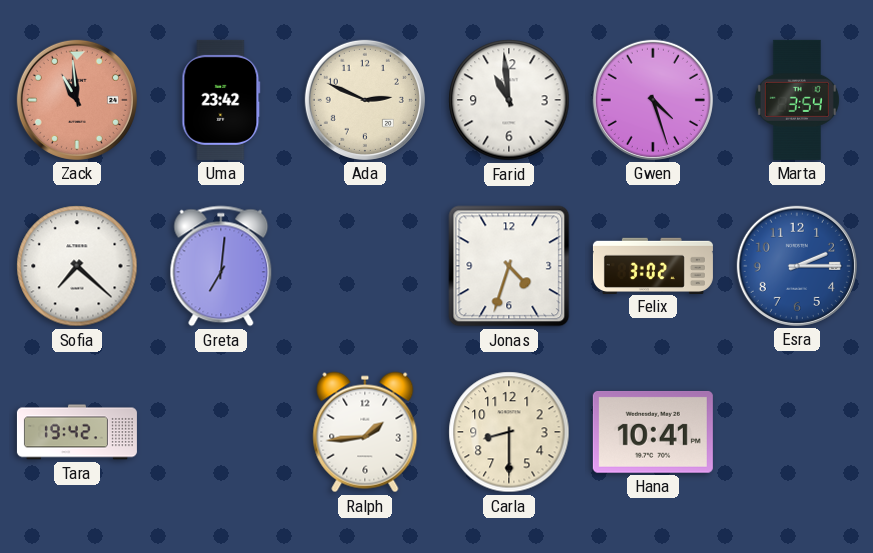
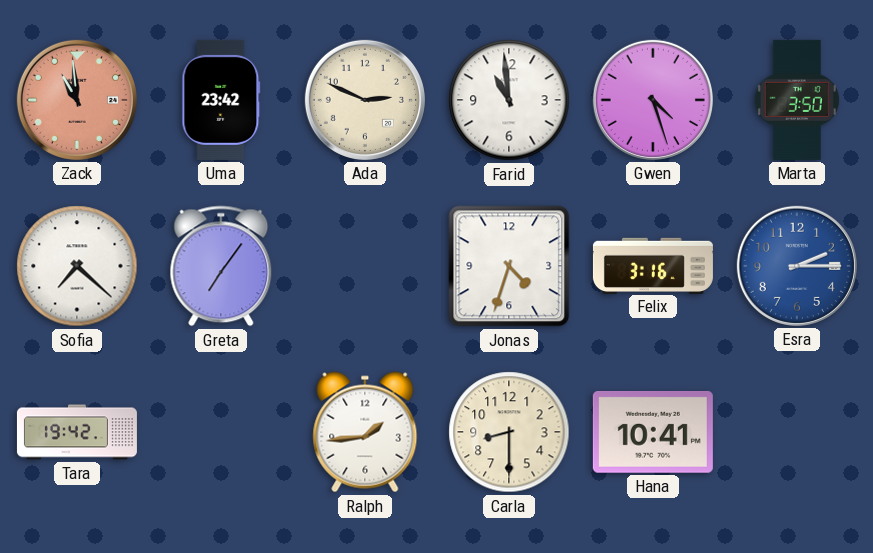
Marta: 3:54 -> 3:50
Greta: 7:01 -> 7:06
Felix: 3:02 -> 3:16
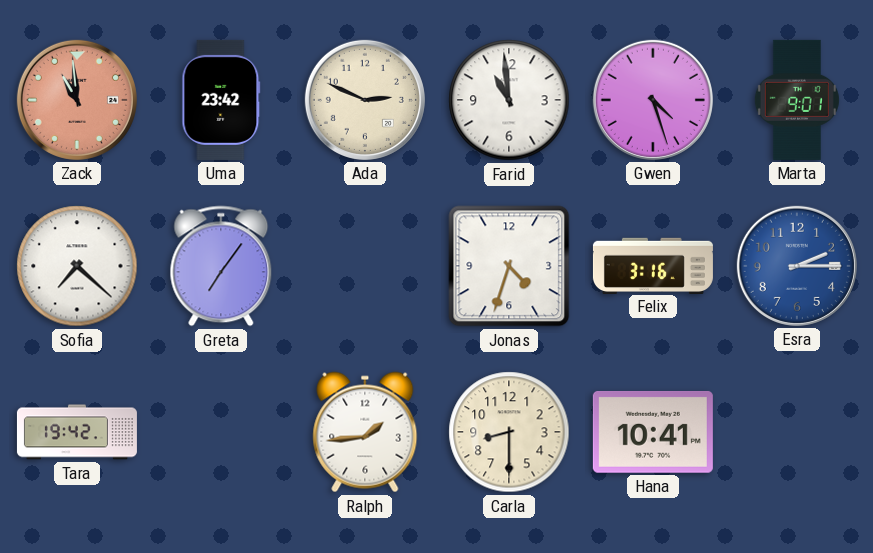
Marta: 3:50 -> 9:01
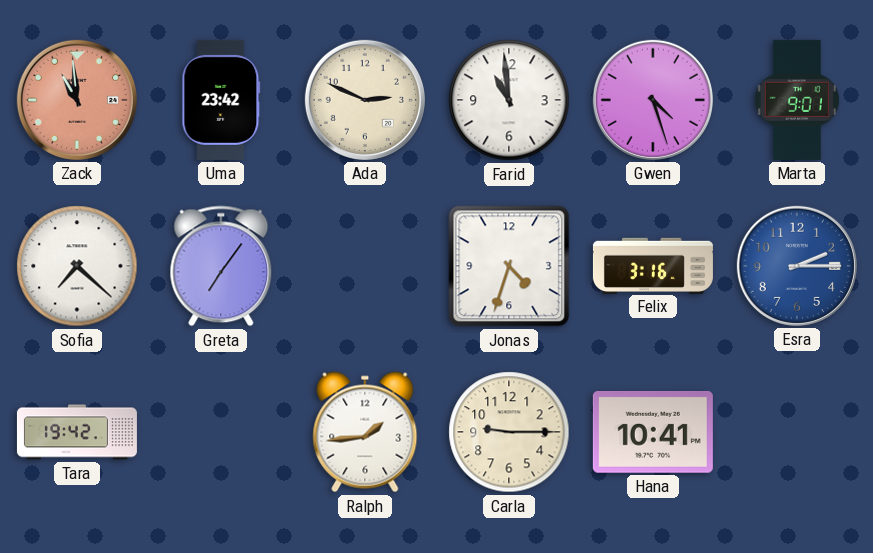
Carla: 8:30 -> 9:15
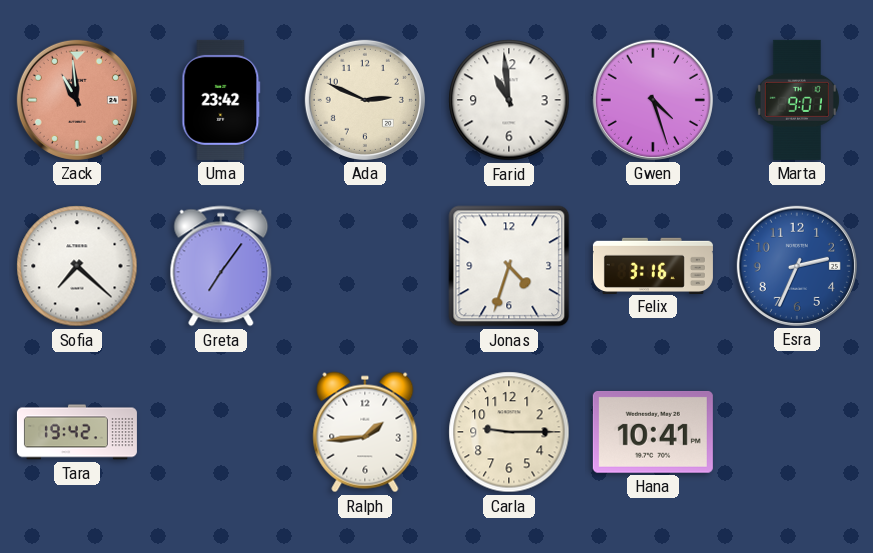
Esra: 2:15 -> 2:34
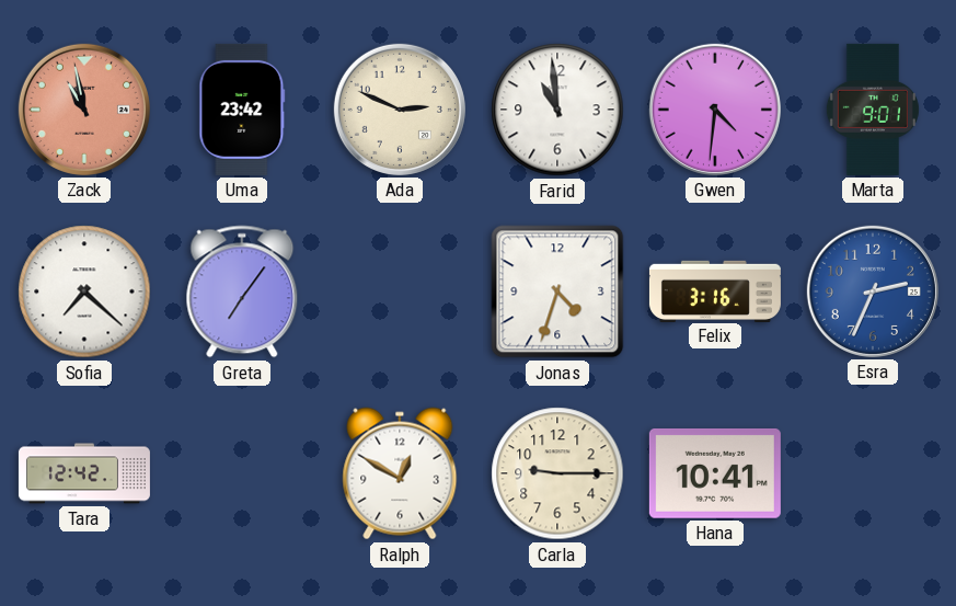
Zack: 10:59 -> 10:58
Gwen: 4:27 -> 4:31
Tara: 19:42 -> 12:42
Ralph: 1:44 -> 12:50
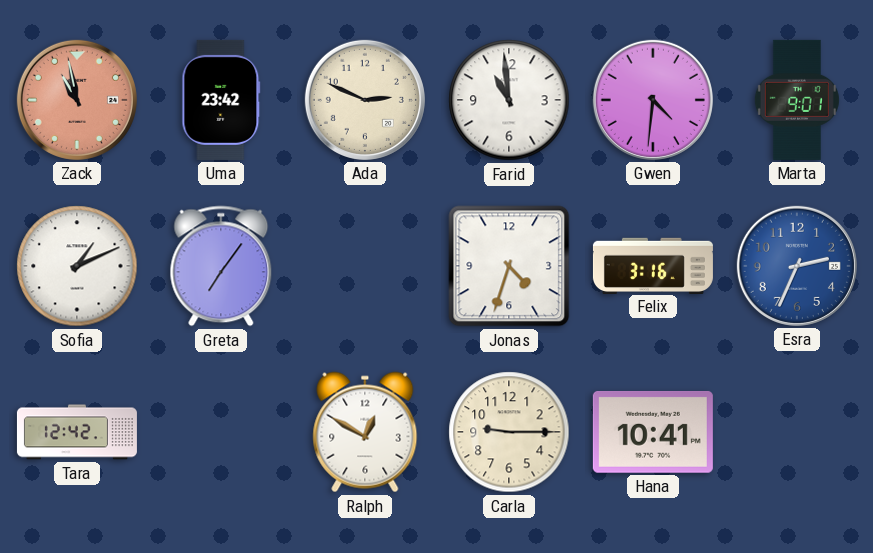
Sofia: 7:22 -> 1:11
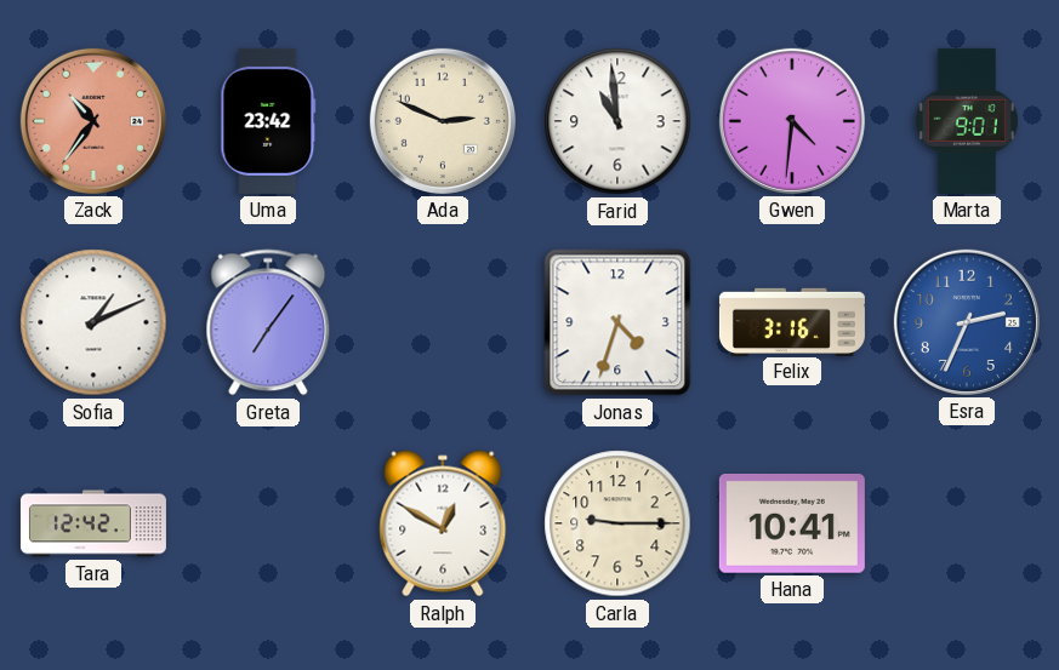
Zack: 10:58 -> 10:36
